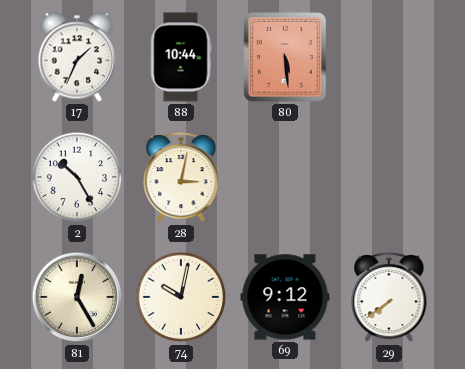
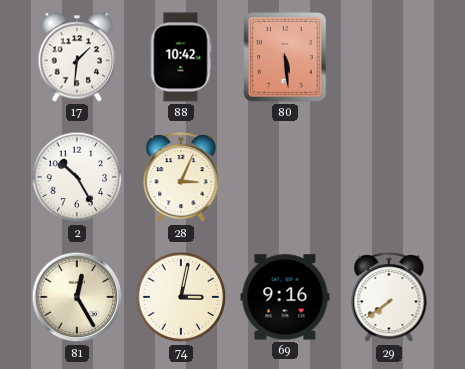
17: 1:34 -> 1:31
88: 10:44 -> 10:42
28: 3:02 -> 3:04
74: 10:02 -> 3:02
69: 9:12 -> 9:16
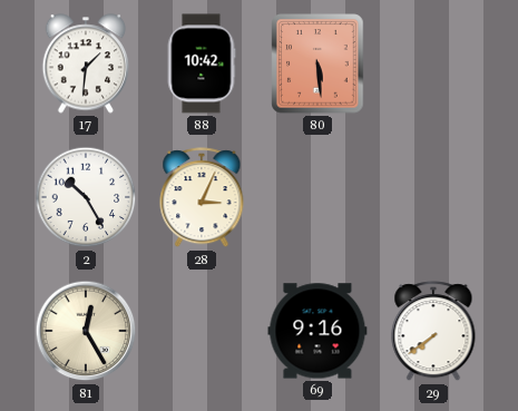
74: 3:02 -> none
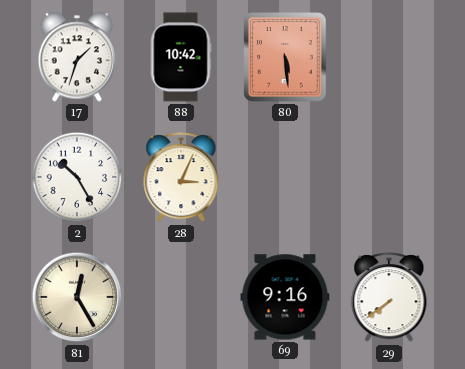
17: 1:31 -> 1:33
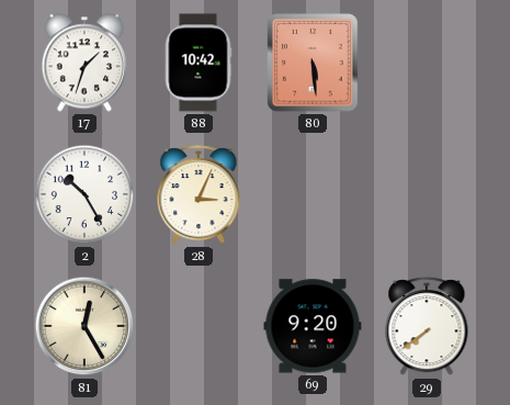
69: 9:16 -> 9:20
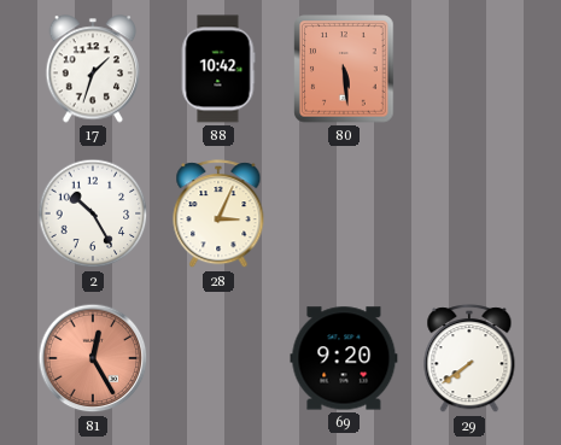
81 dial: cream -> salmon
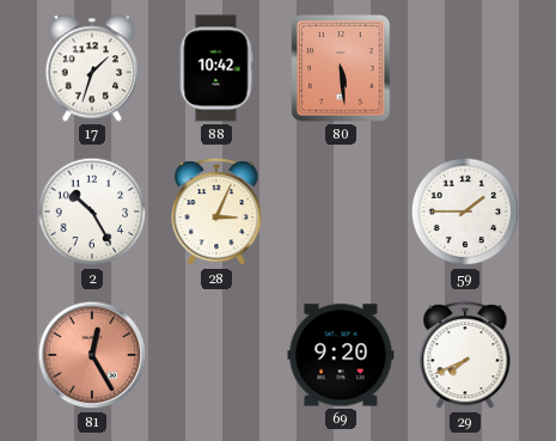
59: none -> 1:45
29: 7:39 -> 7:41
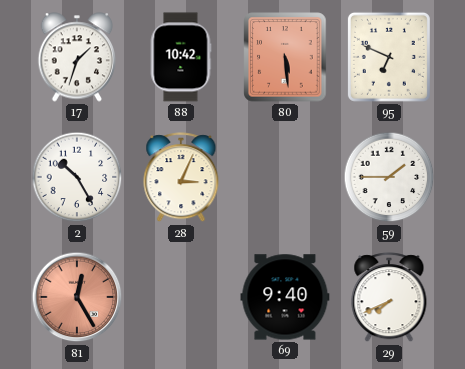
95: none -> 6:49
69: 9:20 -> 9:40
